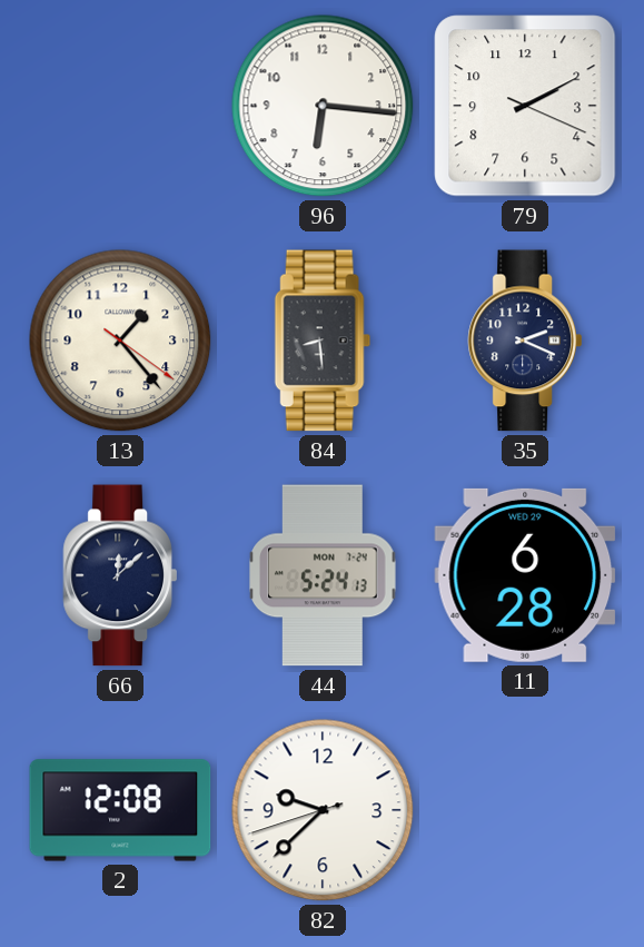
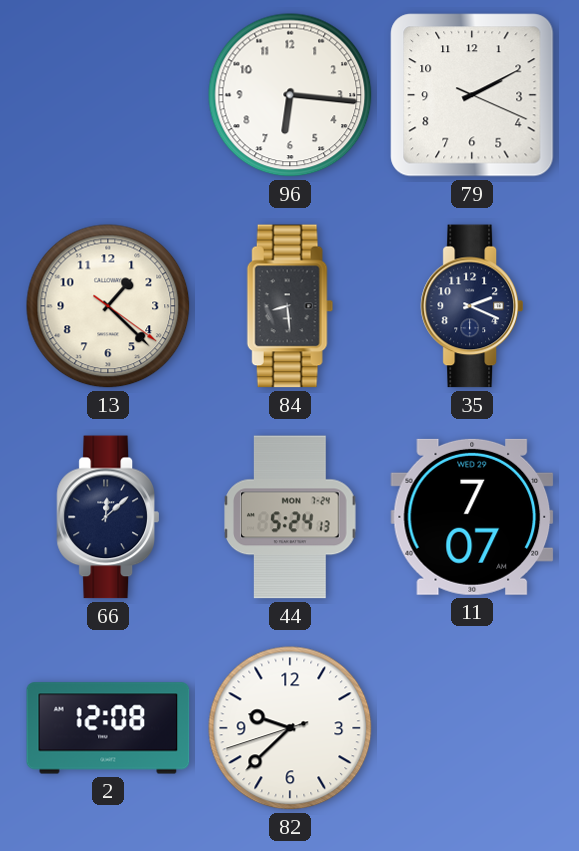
13: 1:23 -> 1:22
11: 6:28 -> 7:07
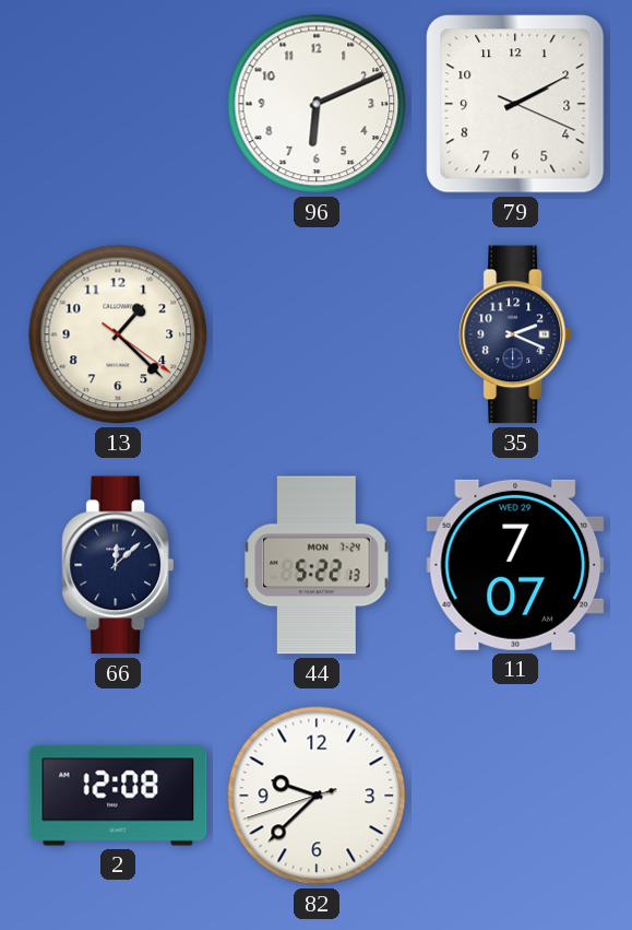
96: 6:16 -> 6:11
84: 8:29 -> none
44: 5:24 -> 5:22
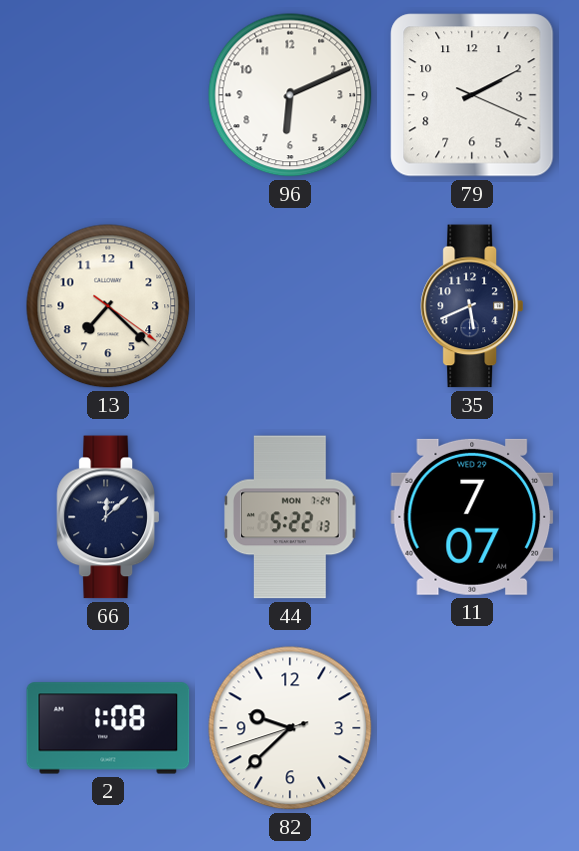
13: 1:22 -> 7:22
35: 2:19 -> 5:41
2: 12:08 -> 1:08
